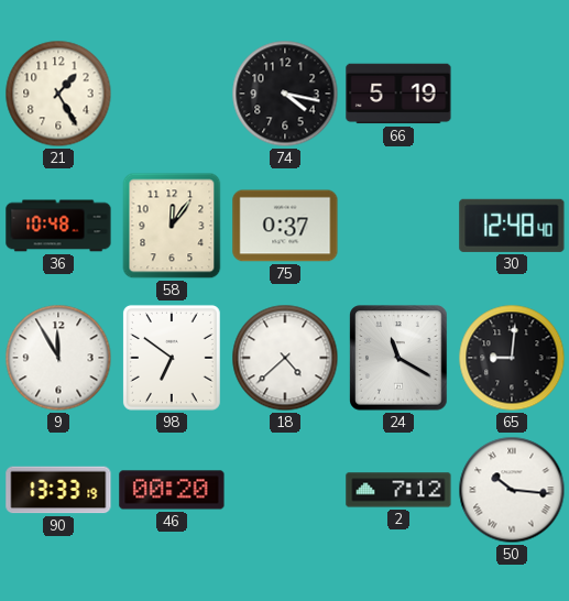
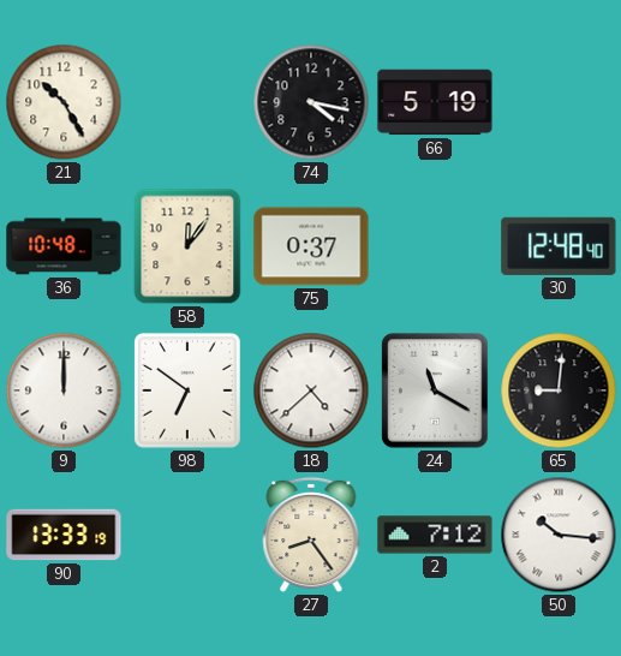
21: 1:25 -> 10:25
9: 11:55 -> 12:00
46: 00:20 -> none
27: none -> 8:24
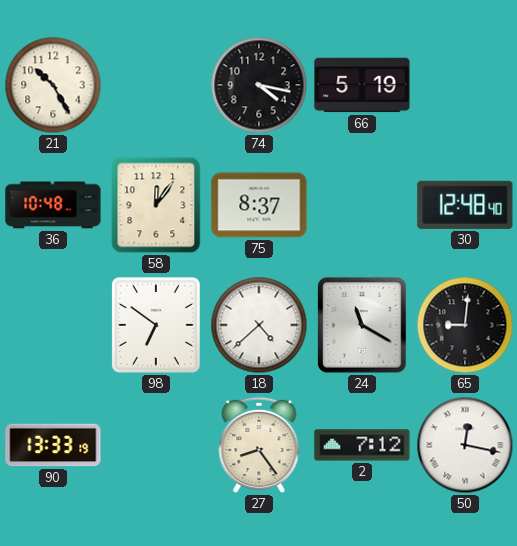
75: 0:37 -> 8:37
9: 12:00 -> none
50: 10:16 -> 12:17
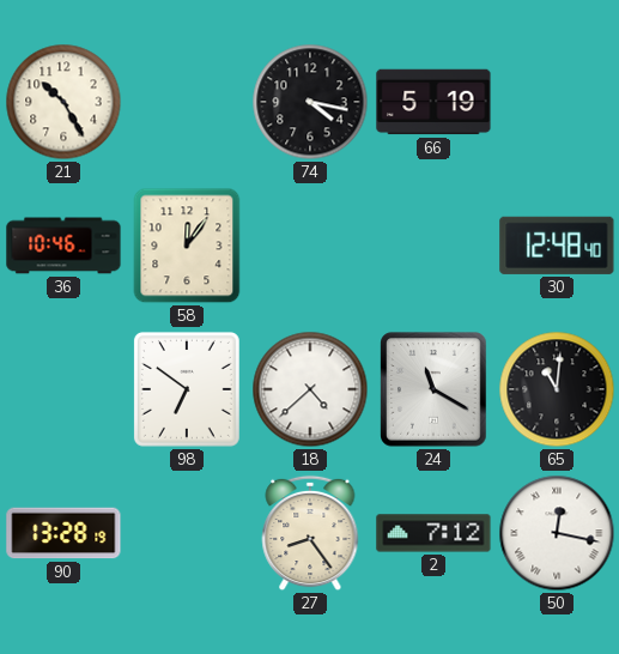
36: 10:48 -> 10:46
75: 8:37 -> none
65: 9:01 -> 11:01
90: 13:33 -> 13:28
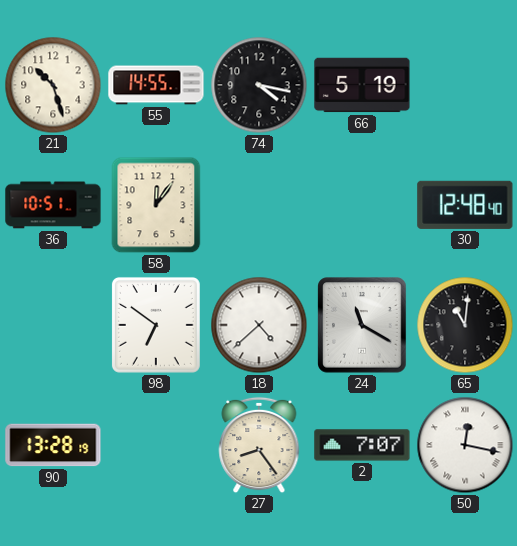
21: 10:25 -> 10:27
55: none -> 14:55
36: 10:46 -> 10:51
2: 7:12 -> 7:07
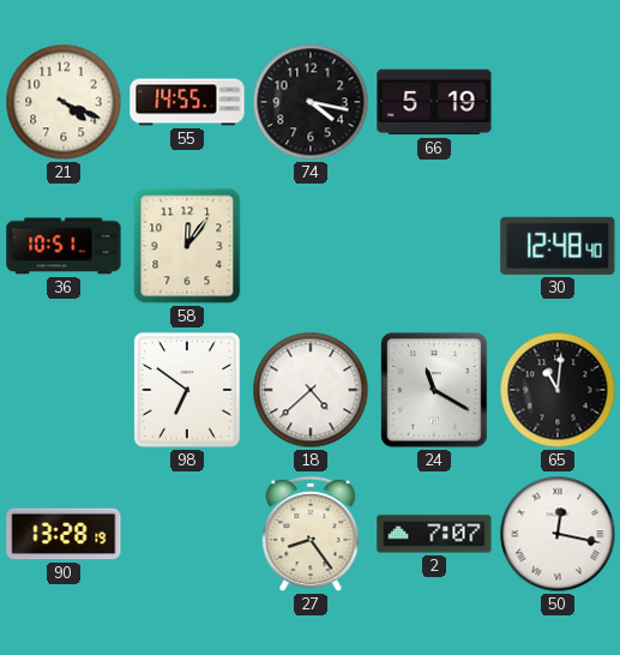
21: 10:27 -> 4:19
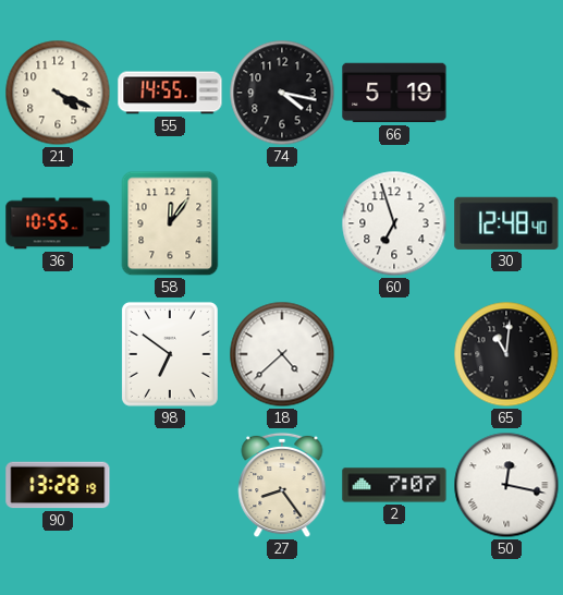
36: 10:51 -> 10:55
60: none -> 6:57
24: 11:20 -> none
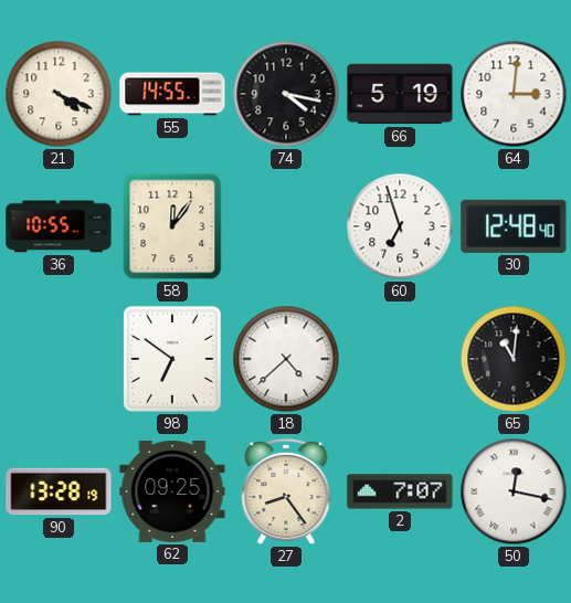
64: none -> 3:01
62: none -> 09:25
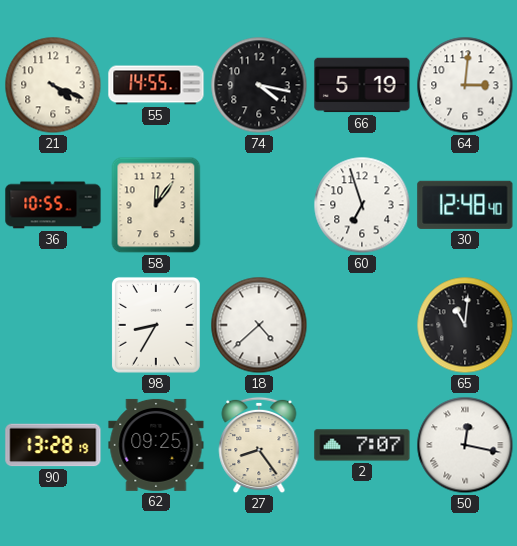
98: 6:51 -> 8:35
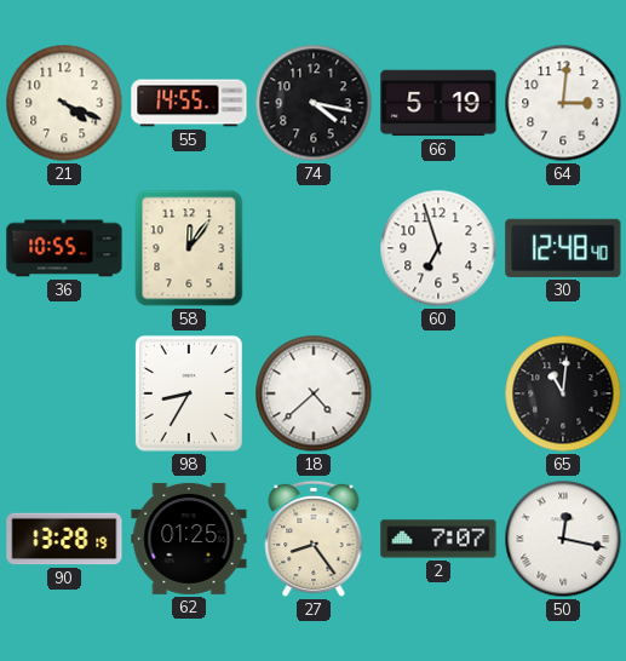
62: 09:25 -> 01:25
